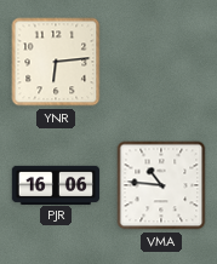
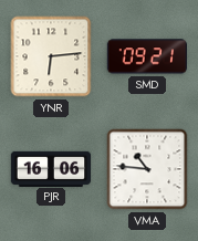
SMD: none -> 09:21
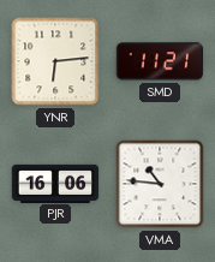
SMD: 09:21 -> 11:21
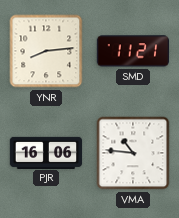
YNR: 6:14 -> 8:14
